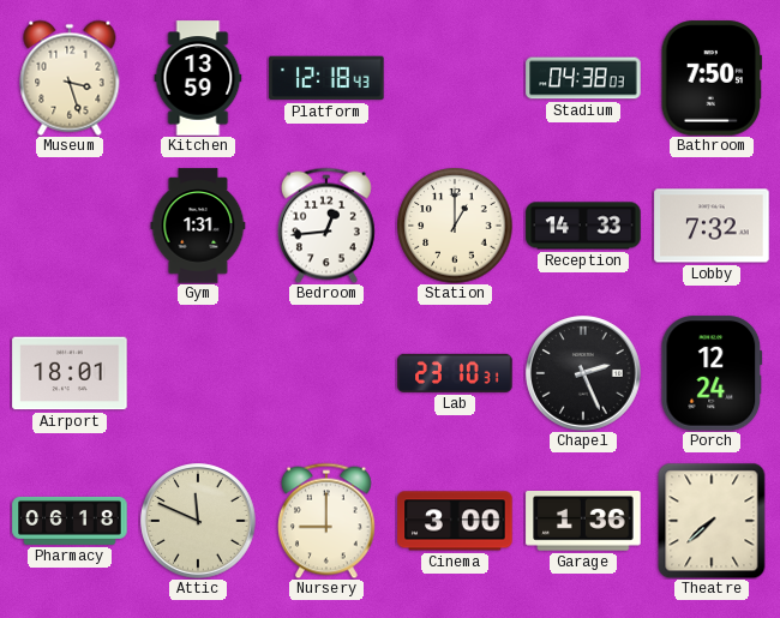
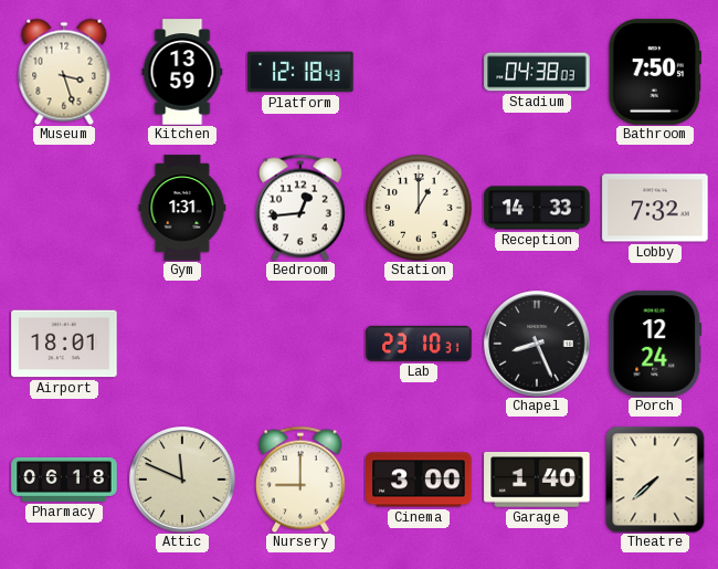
Chapel: 2:26 -> 8:26
Garage: 1:36 -> 1:40
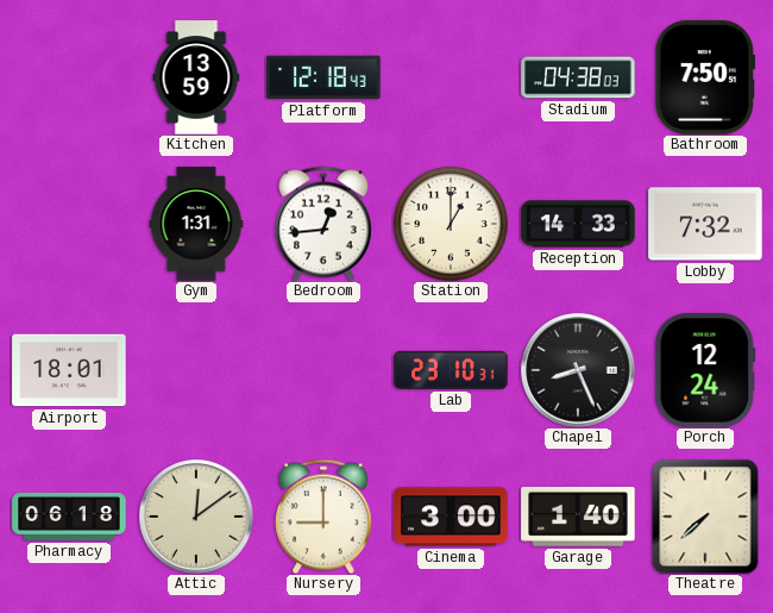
Museum: 3:27 -> none
Attic: 11:49 -> 12:09
